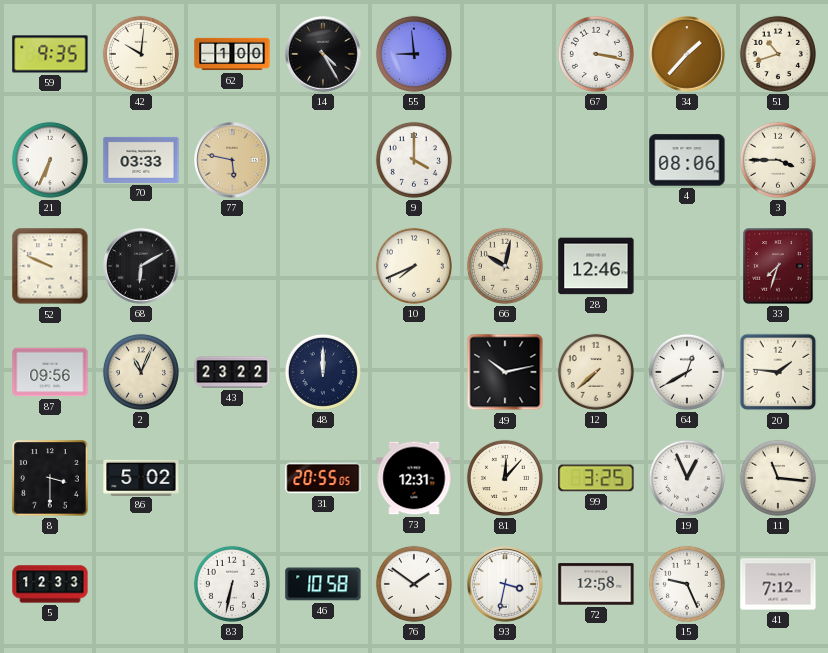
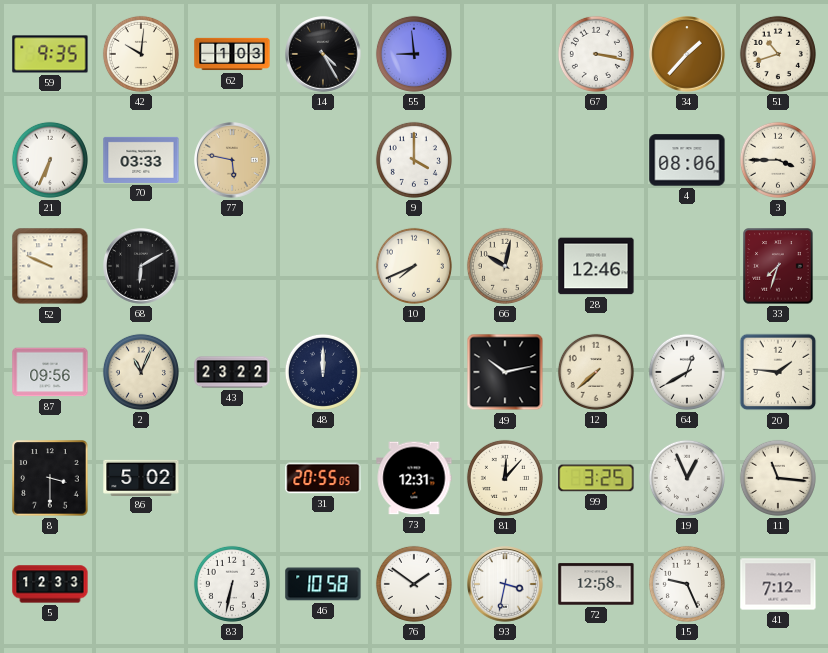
62: 1:00 -> 1:03
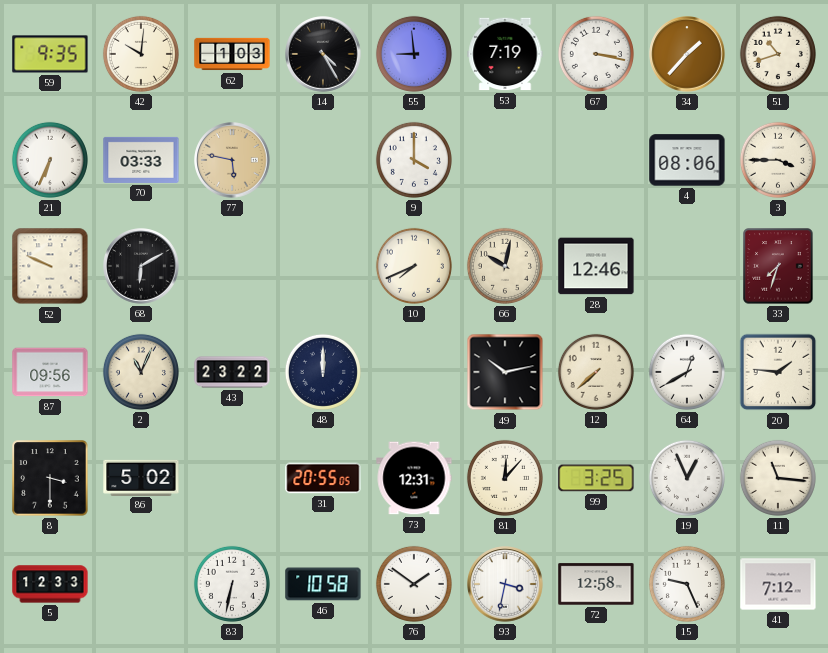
53: none -> 7:19
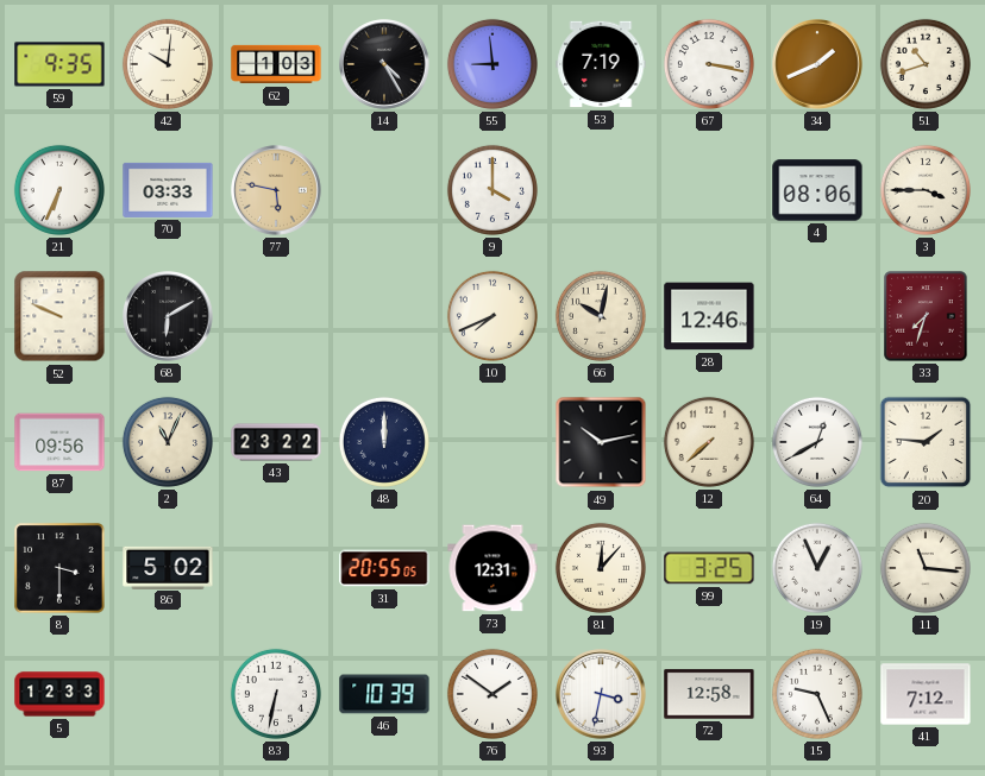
34: 1:37 -> 1:41
46: 10:58 -> 10:39
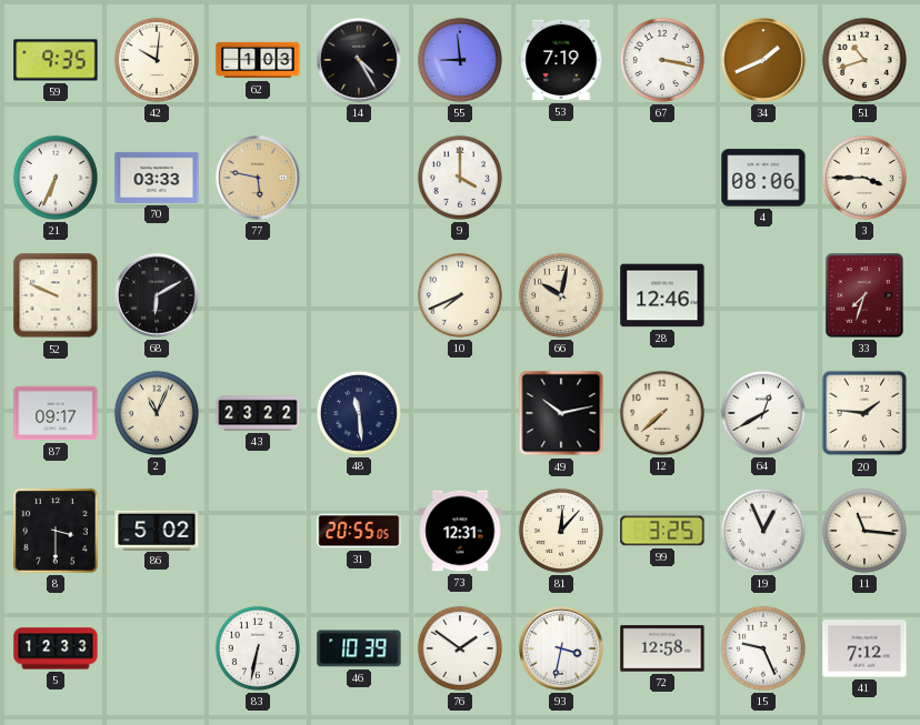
87: 09:56 -> 09:17
48: 12:00 -> 11:29
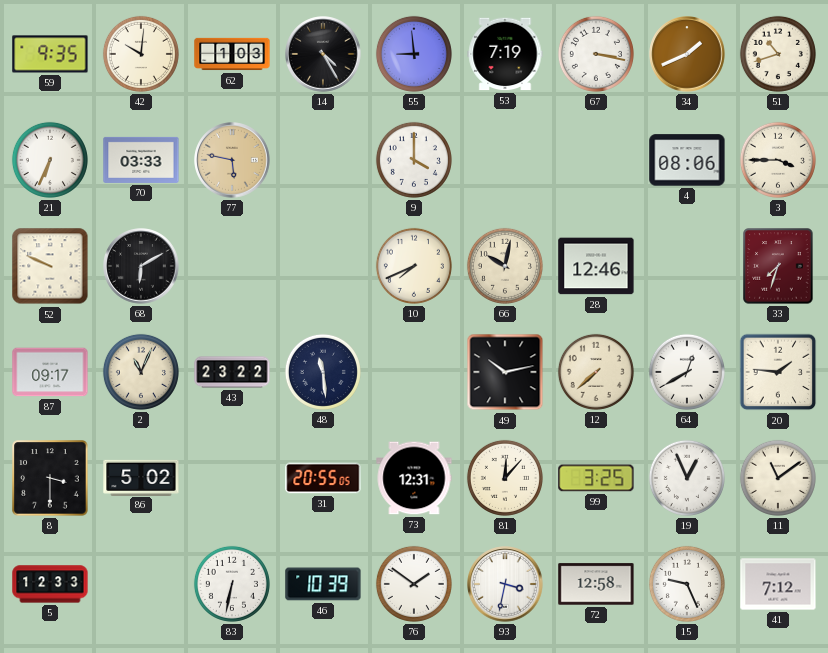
11: 11:16 -> 11:09
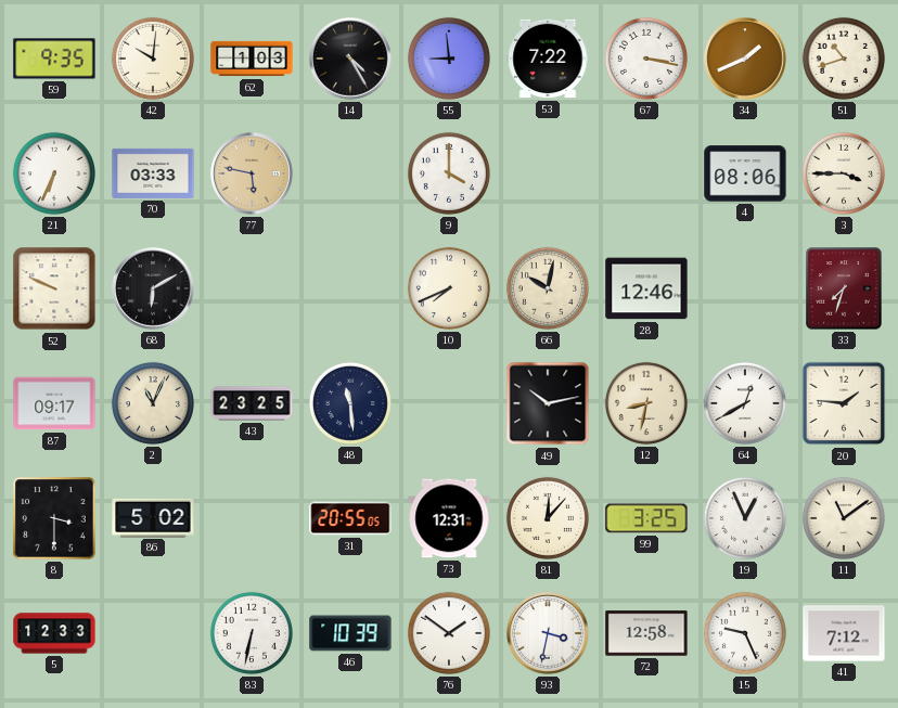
53: 7:19 -> 7:22
43: 23:22 -> 23:25
12: 7:38 -> 8:32
